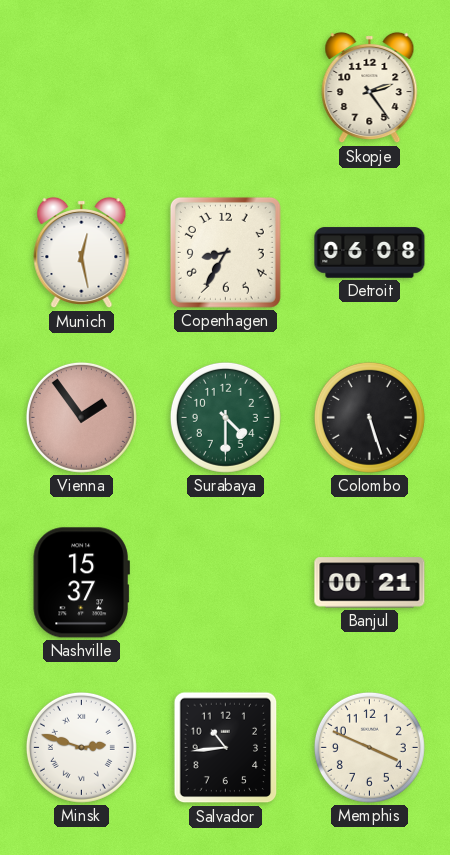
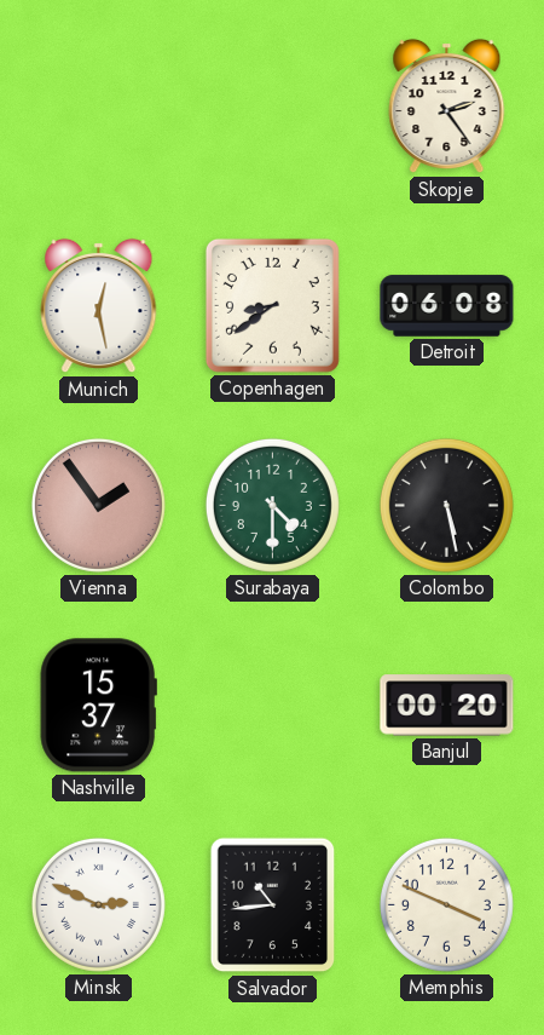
Copenhagen: 8:35 -> 8:39
Colombo: 5:27 -> 5:28
Banjul: 00:21 -> 00:20
Minsk: 2:48 -> 2:49
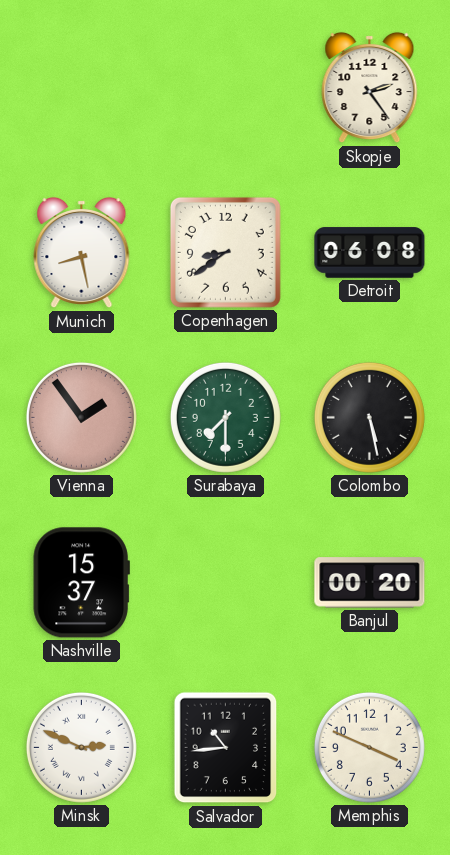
Munich: 12:28 -> 8:28
Surabaya: 4:30 -> 7:30
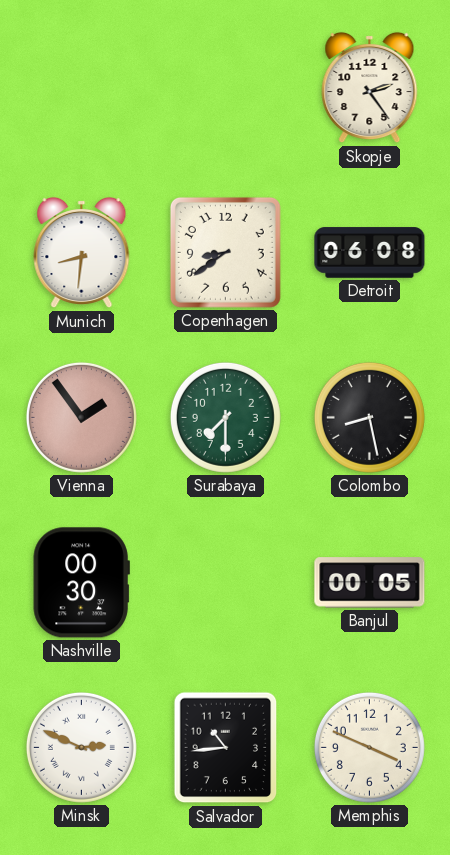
Munich: 8:28 -> 8:31
Colombo: 5:28 -> 8:28
Nashville: 15:37 -> 00:30
Banjul: 00:20 -> 00:05
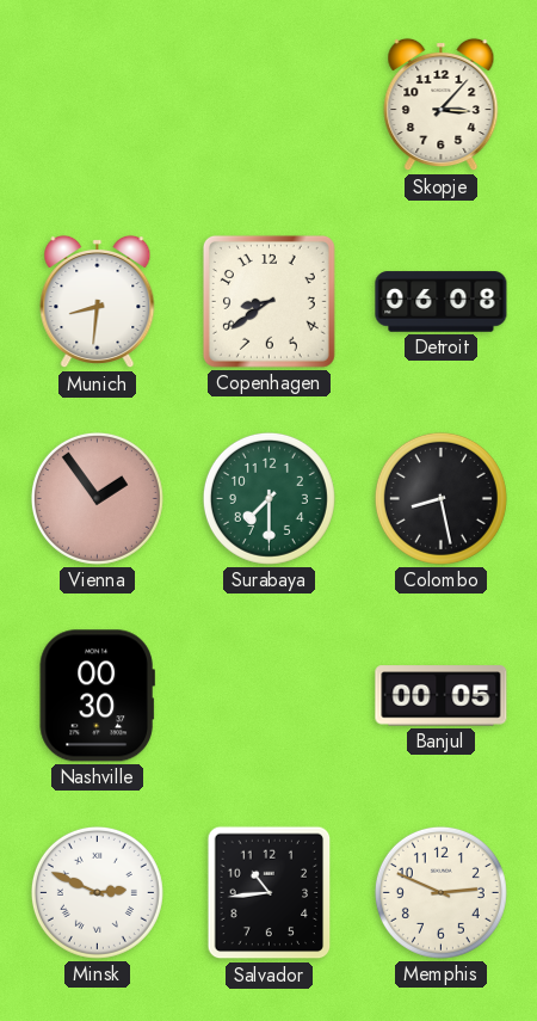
Skopje: 2:24 -> 3:07
Memphis: 3:49 -> 2:49
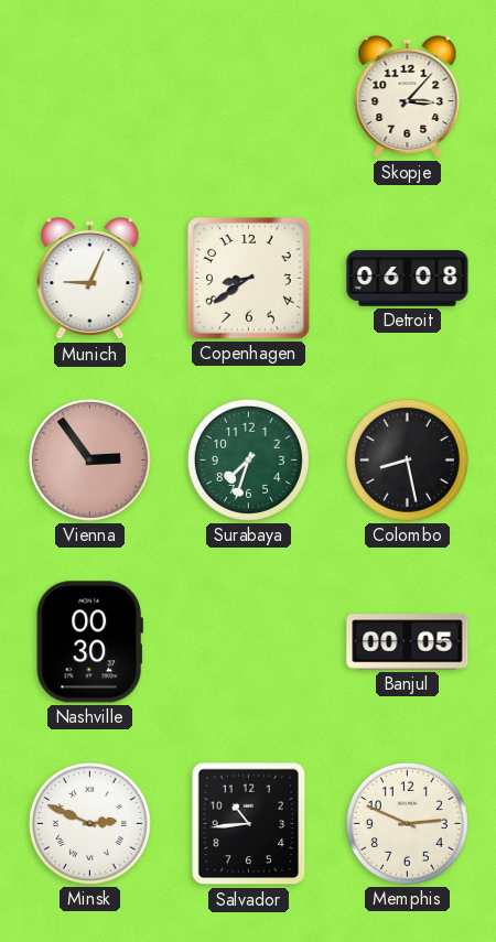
Munich: 8:31 -> 9:04
Vienna: 1:54 -> 2:54
Surabaya: 7:30 -> 7:33
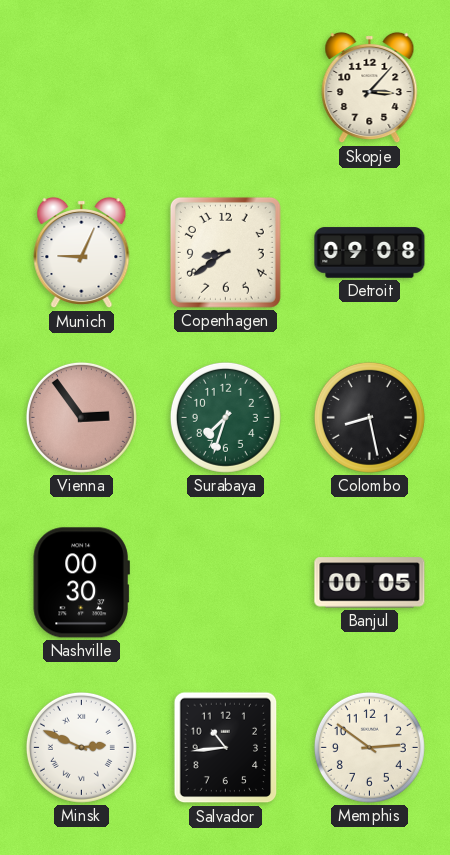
Detroit: 06:08 -> 09:08
Memphis: 2:49 -> 2:51
